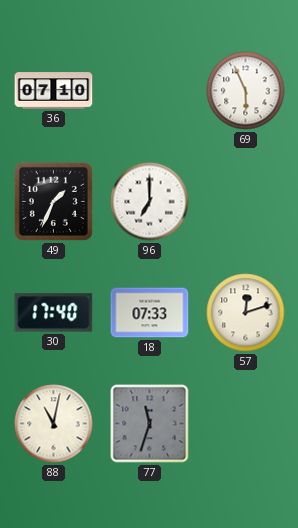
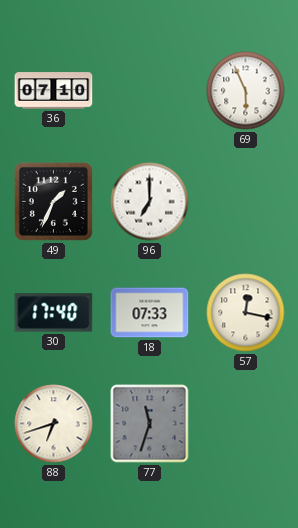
57: 12:12 -> 12:17
88: 11:02 -> 6:42
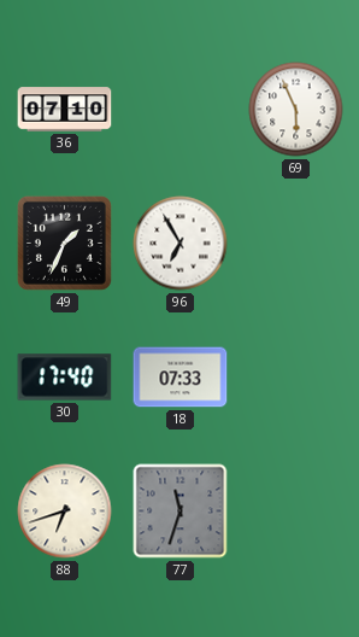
96: 7:00 -> 6:55
57: 12:17 -> none
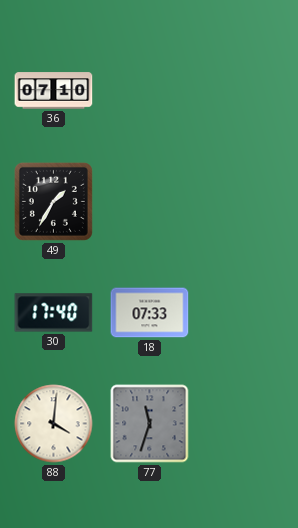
69: 5:56 -> none
49: 1:34 -> 1:35
96: 6:55 -> none
88: 6:42 -> 4:01
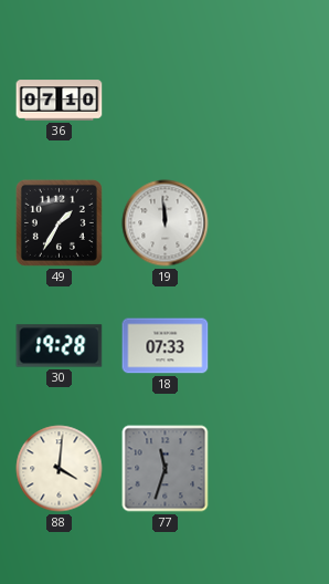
19: none -> 11:59
30: 17:40 -> 19:28
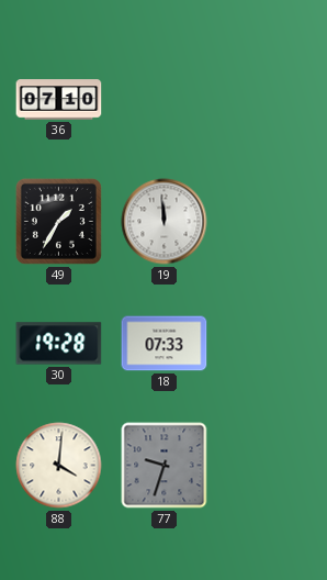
77: 11:33 -> 9:33
